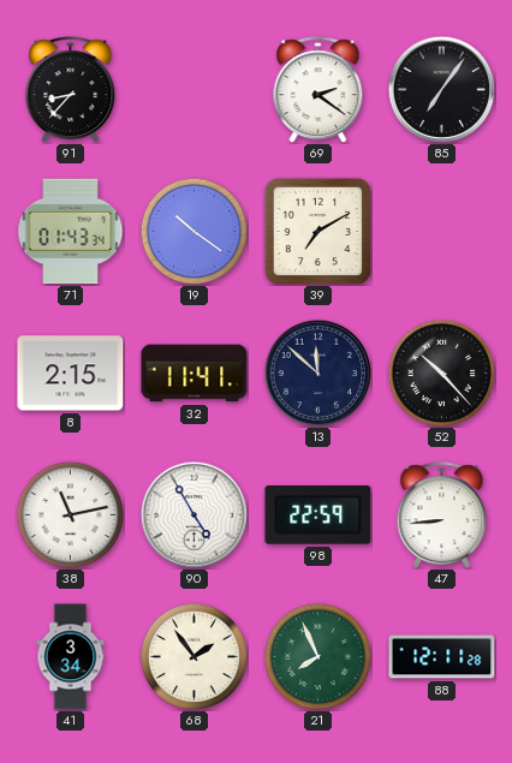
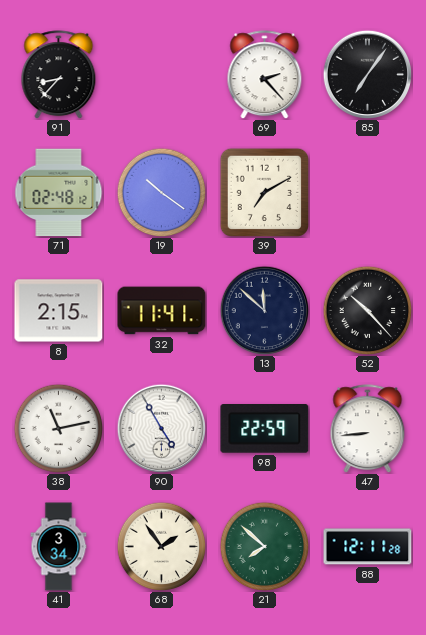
69: 2:21 -> 2:23
71: 01:43 -> 02:48
21: 7:56 -> 7:52
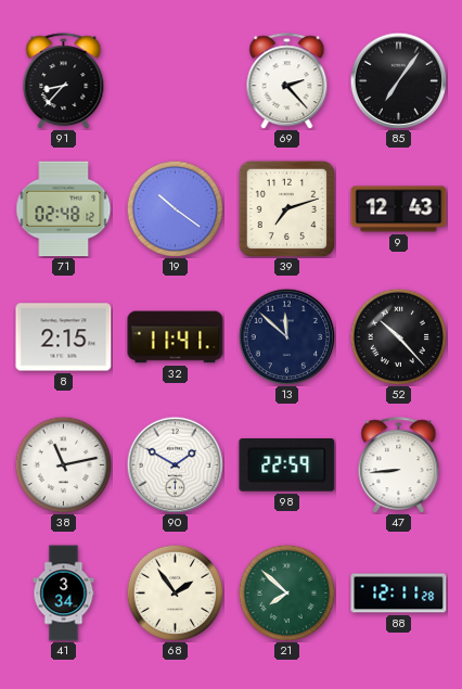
39: 7:10 -> 7:12
9: none -> 12:43
90: 4:55 -> 1:50
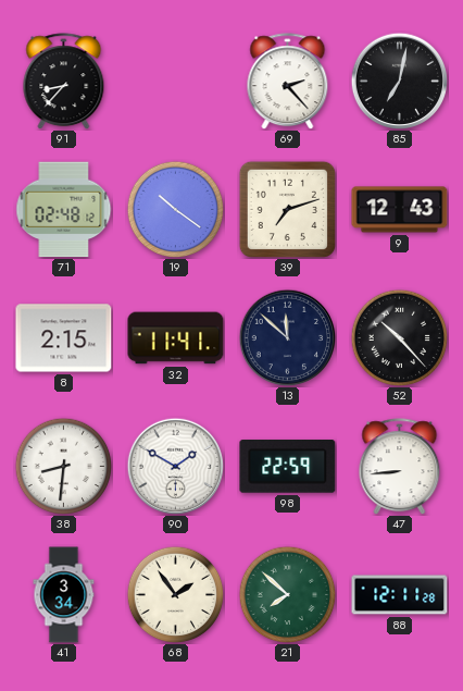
85: 7:06 -> 7:02
38: 11:13 -> 8:31
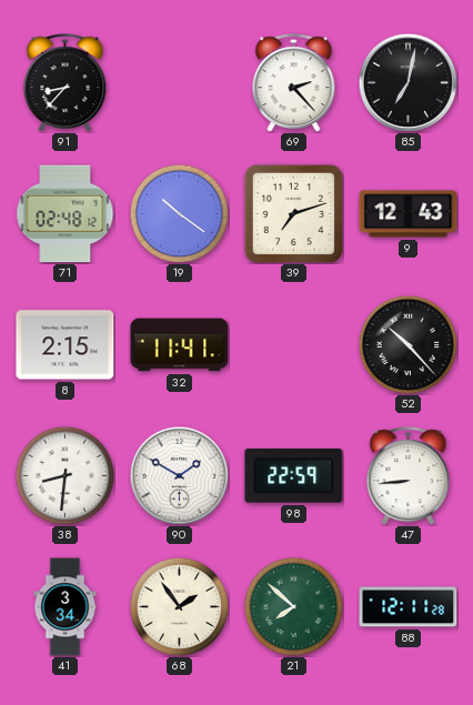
13: 11:52 -> none
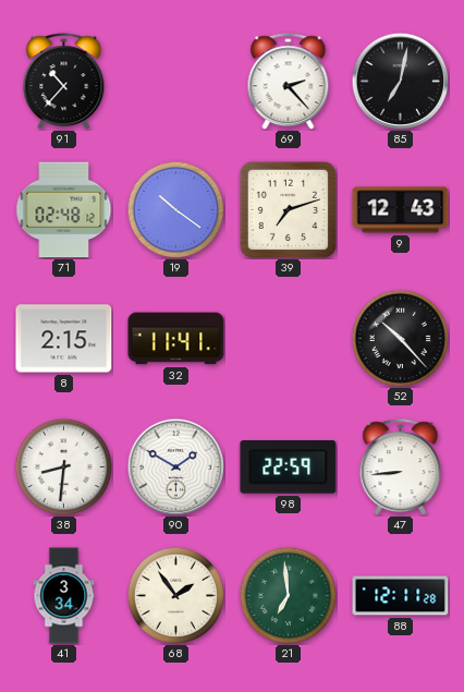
91: 8:37 -> 10:37
21: 7:52 -> 6:59
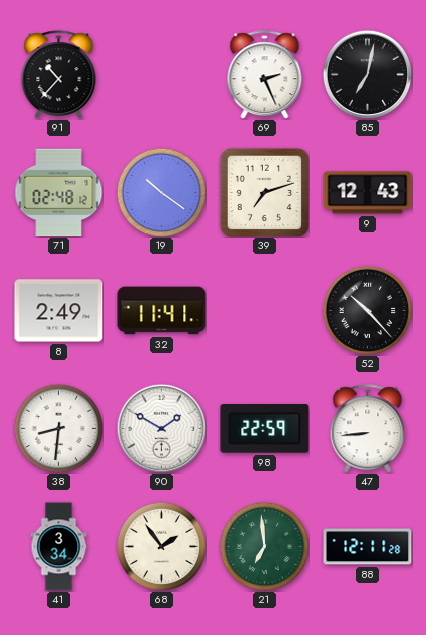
69: 2:23 -> 2:26
8: 2:15 -> 2:49
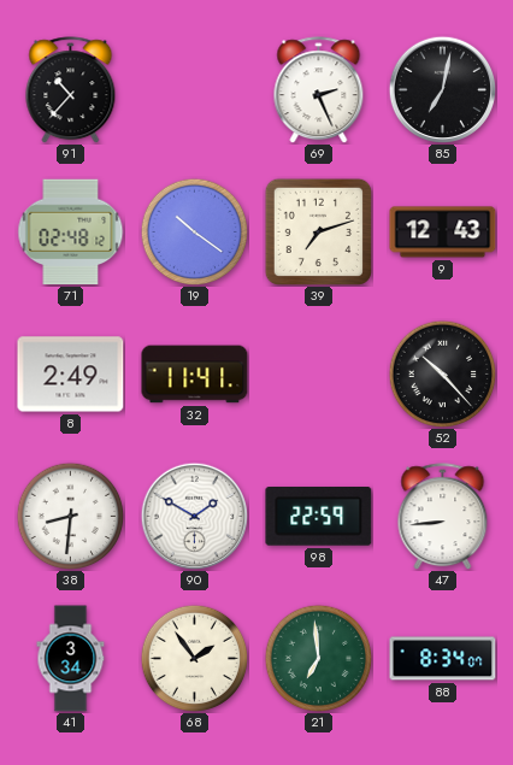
88: 12:11 -> 8:34
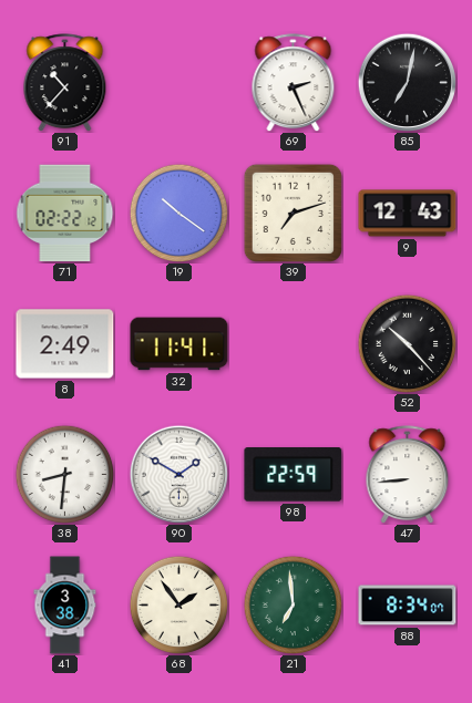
71: 02:48 -> 02:22
41: 3:34 -> 3:38
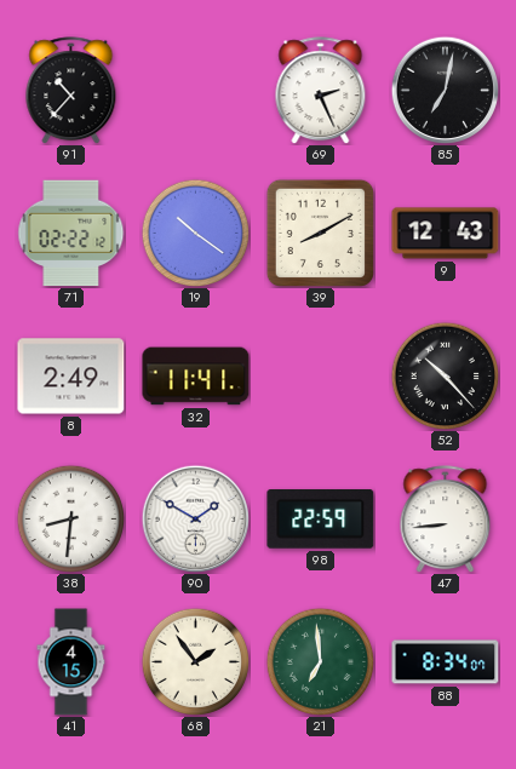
39: 7:12 -> 8:10
41: 3:38 -> 4:15
